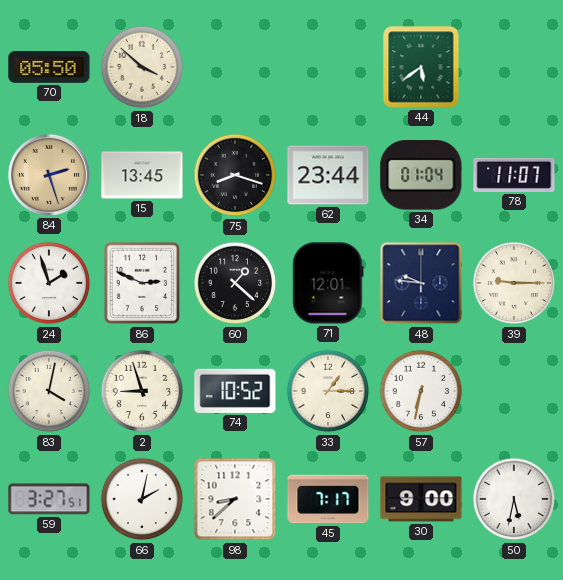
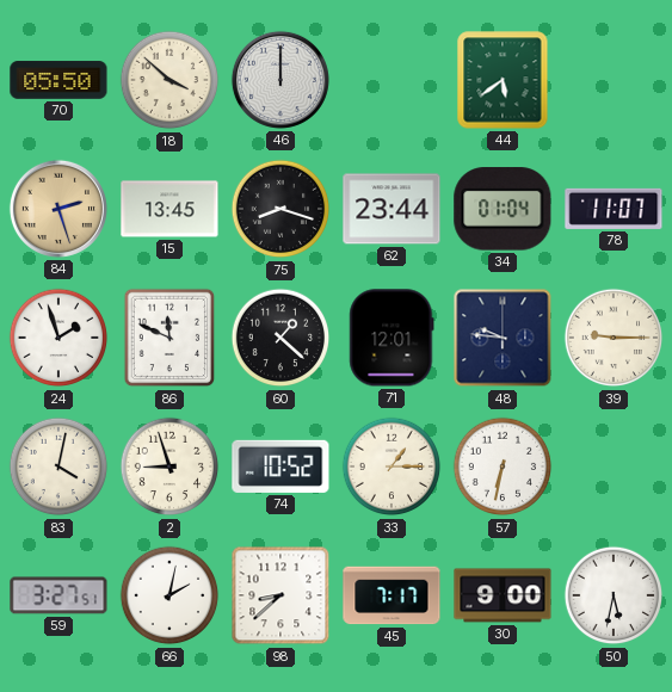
46: none -> 12:00
86: 2:49 -> 11:49
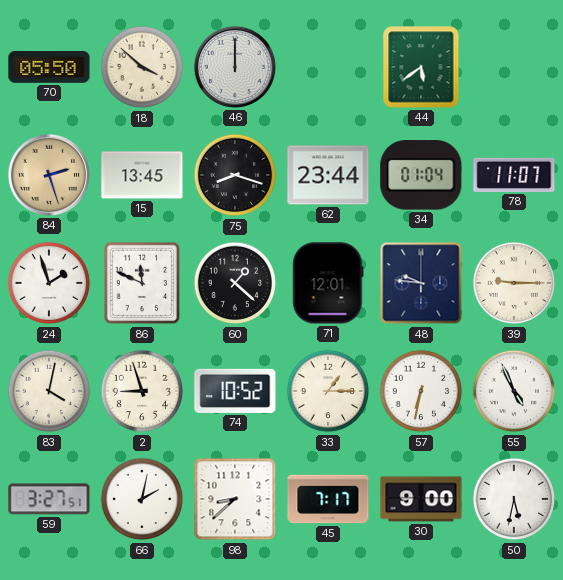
55: none -> 4:56
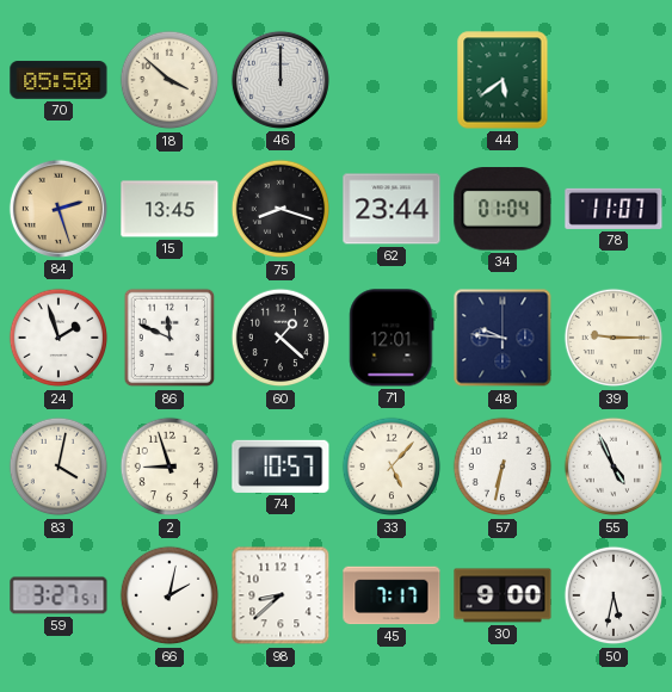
74: 10:52 -> 10:57
33: 1:15 -> 5:07
